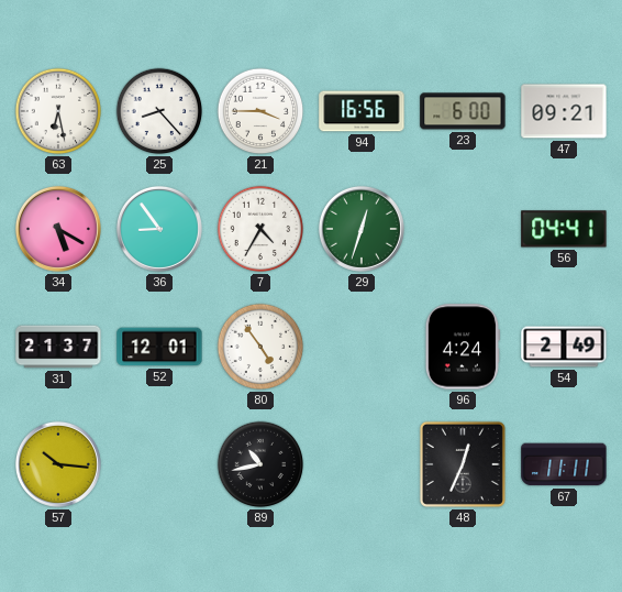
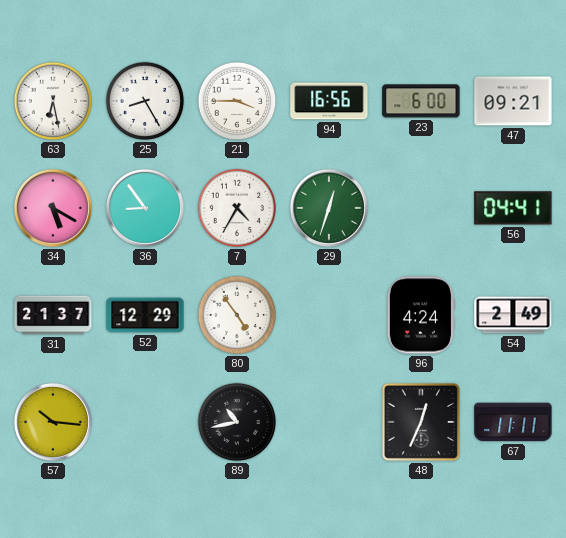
25: 8:23 -> 8:25
52: 12:01 -> 12:29
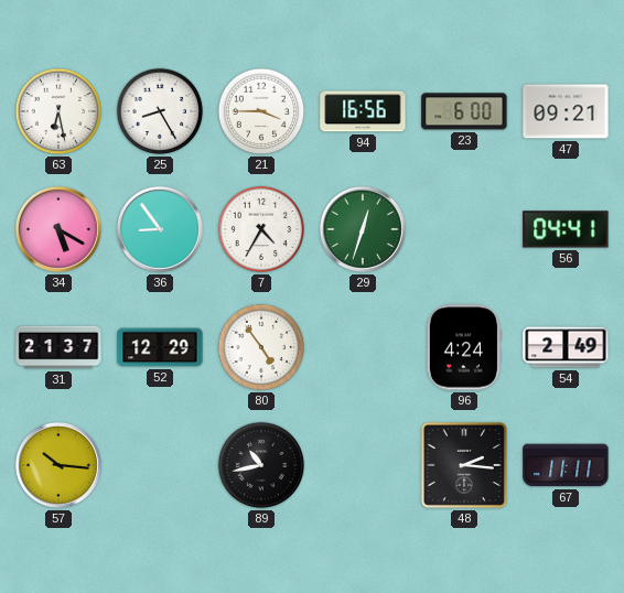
48: 12:34 -> 2:16
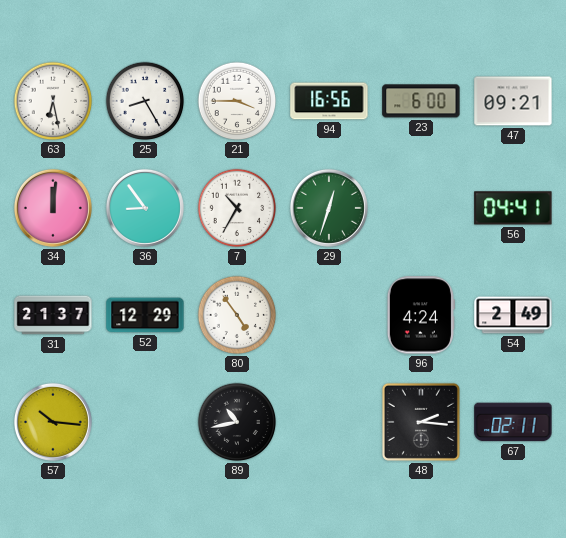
34: 5:20 -> 12:01
7: 4:35 -> 10:35
67: 11:11 -> 02:11
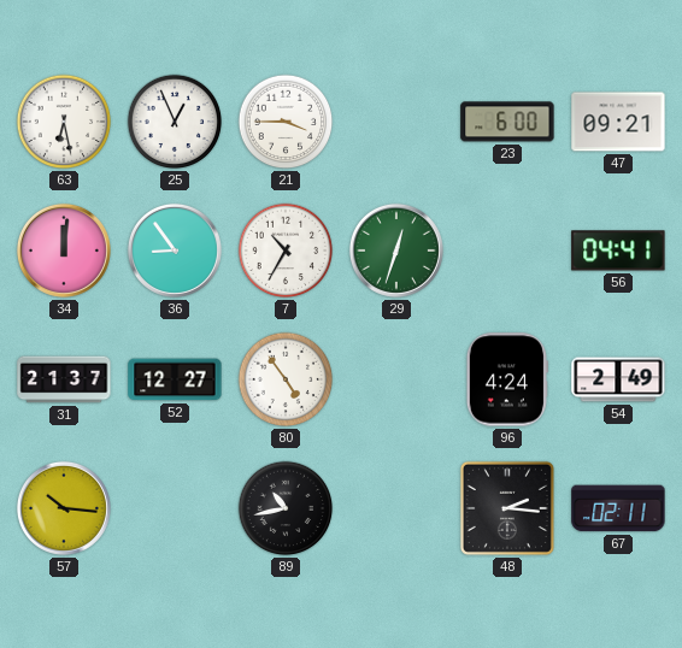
25: 8:25 -> 12:56
94: 16:56 -> none
52: 12:29 -> 12:27
